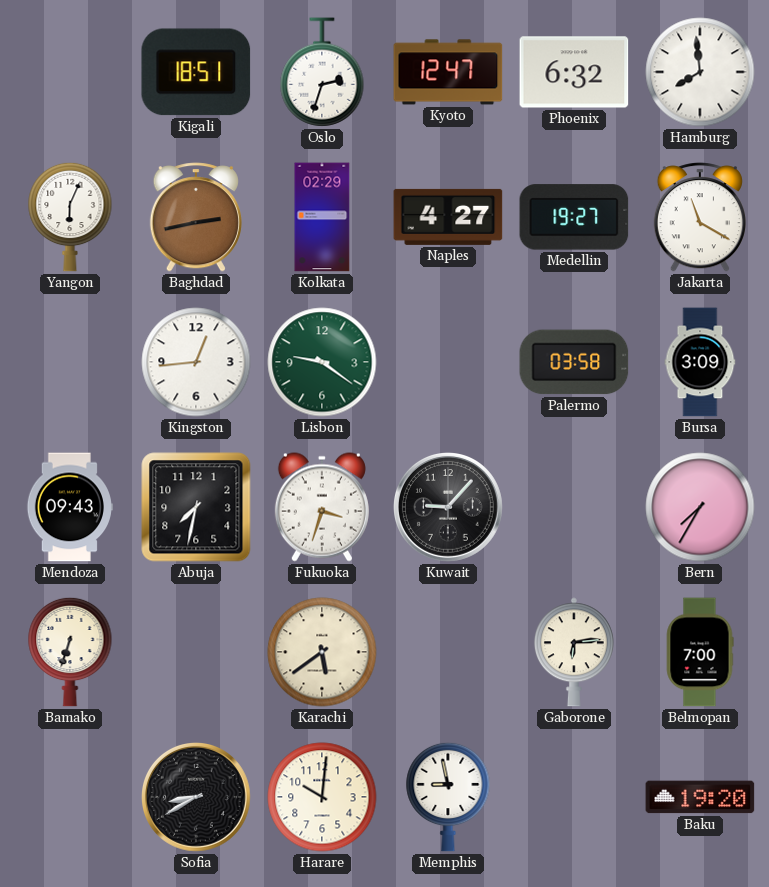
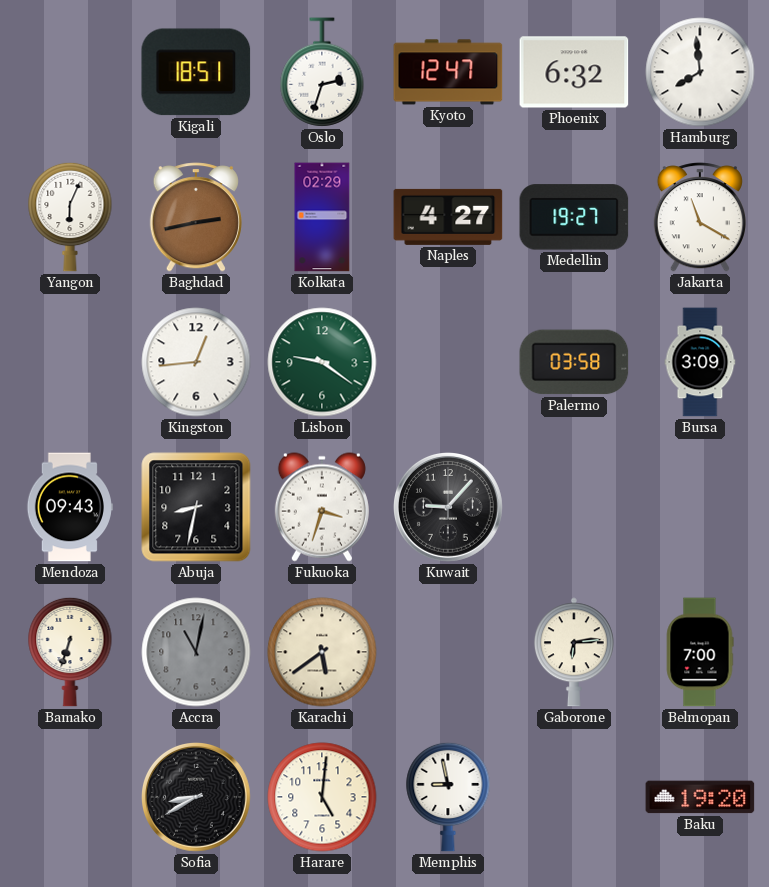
Abuja: 7:32 -> 8:32
Bern: 7:35 -> none
Accra: none -> 11:02
Harare: 10:01 -> 5:01
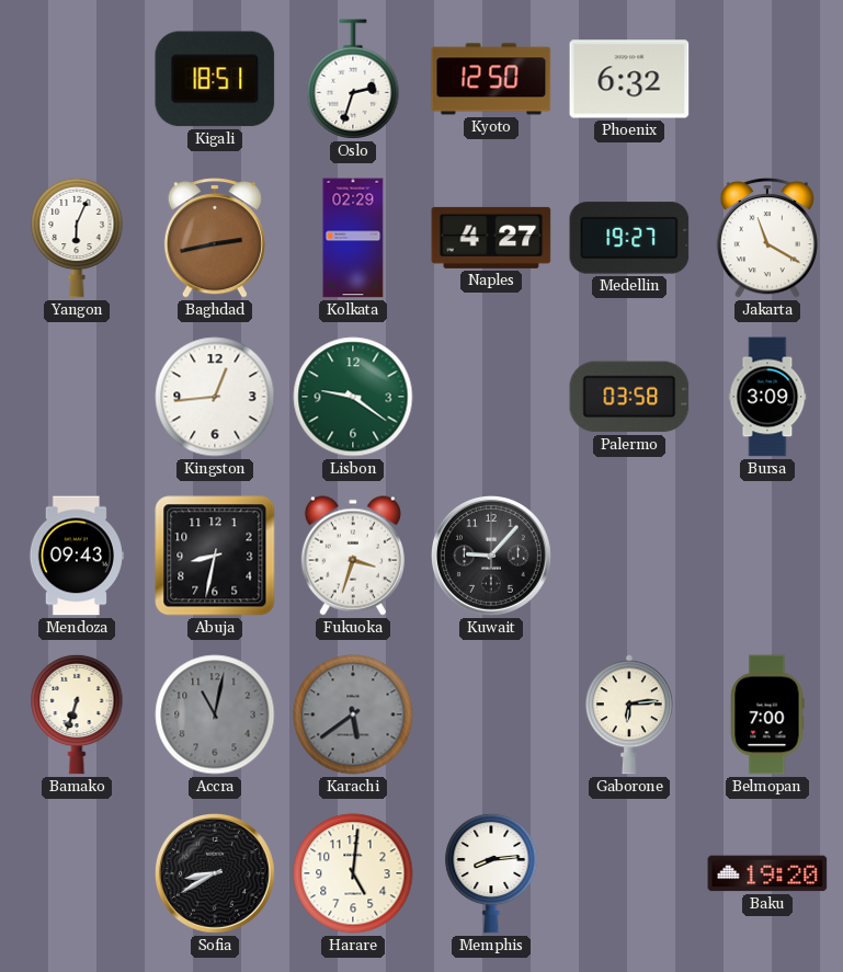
Kyoto: 12:47 -> 12:50
Hamburg: 7:59 -> none
Karachi dial: cream -> grey
Memphis: 8:58 -> 8:14
